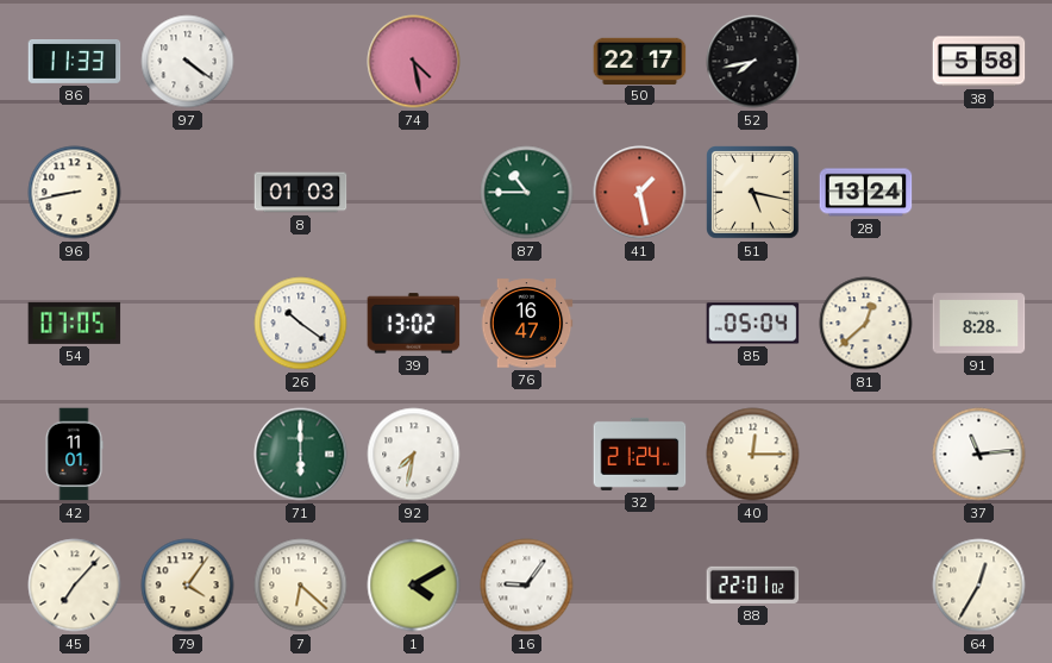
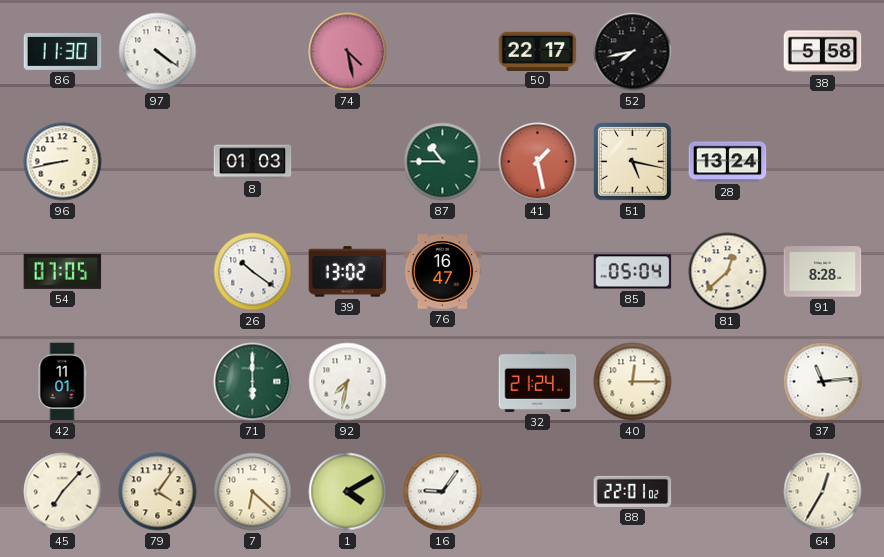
86: 11:33 -> 11:30
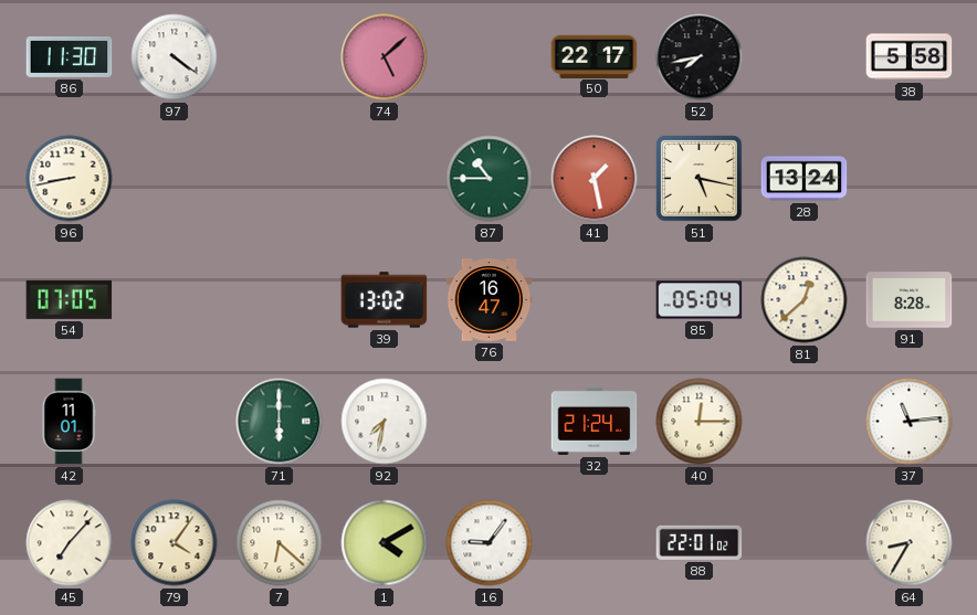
74: 4:28 -> 5:08
8: 01:03 -> none
26: 10:21 -> none
64: 12:35 -> 8:35
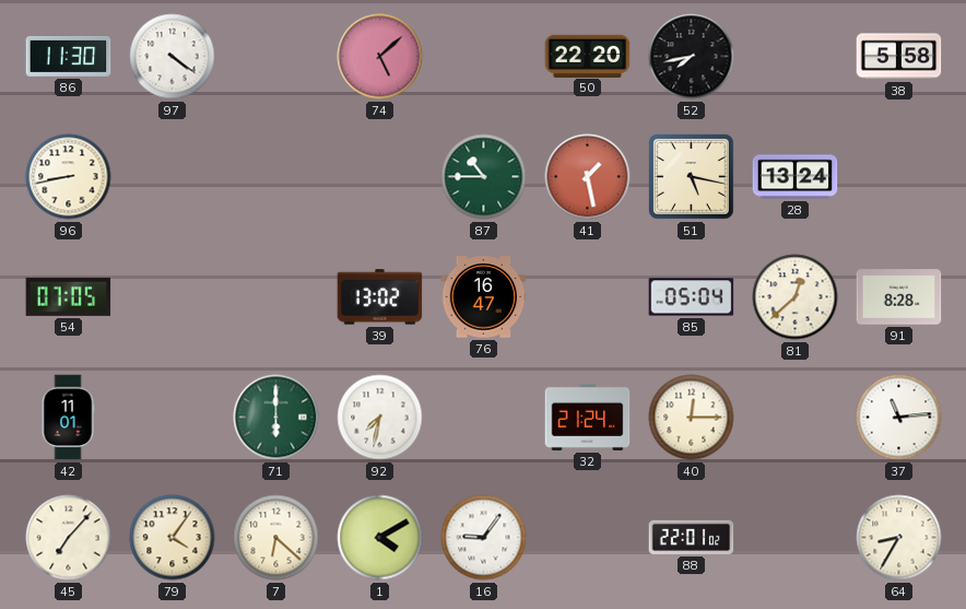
50: 22:17 -> 22:20
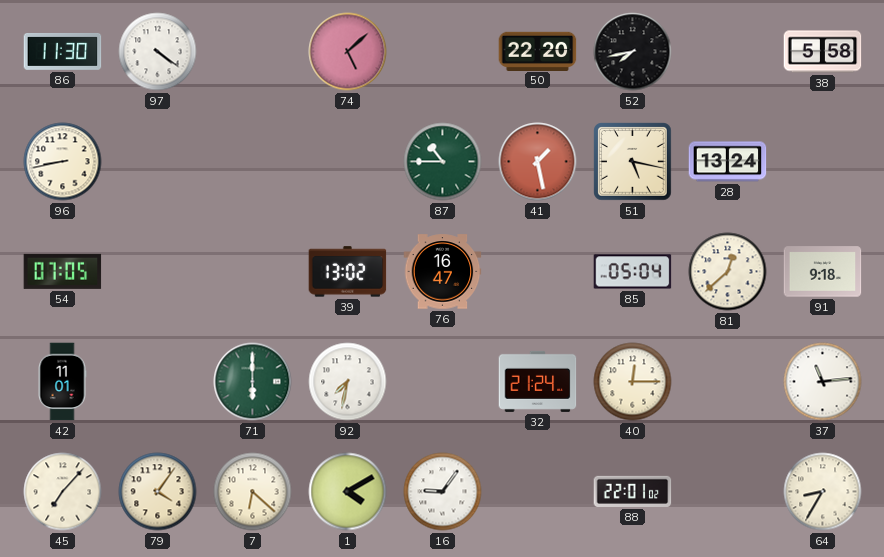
91: 8:28 -> 9:18
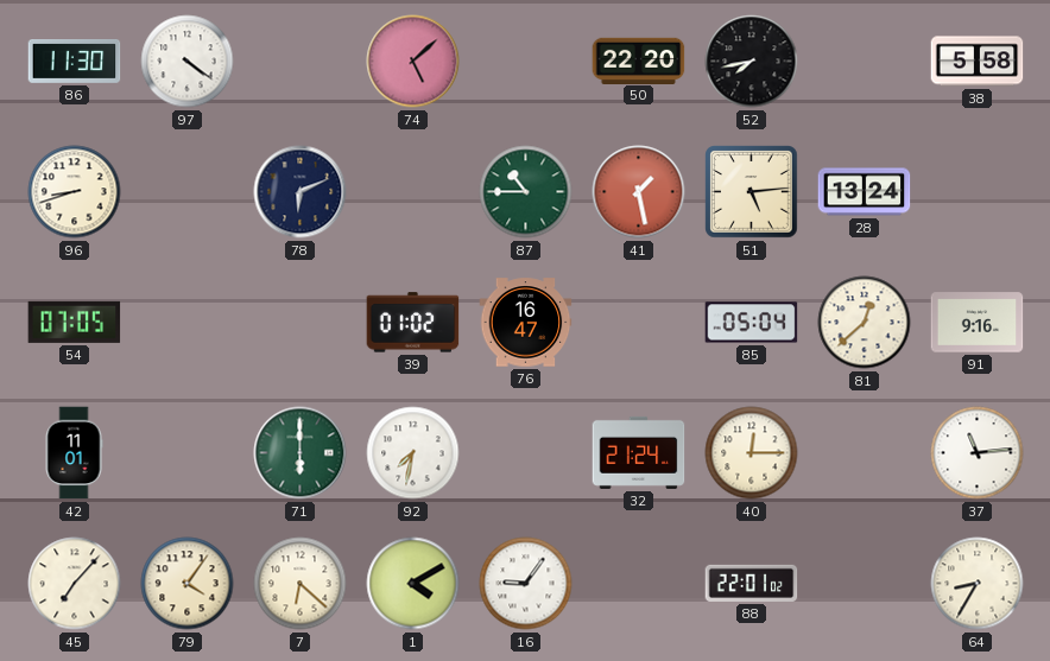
96: 8:43 -> 8:42
78: none -> 6:11
51: 5:17 -> 5:14
39: 13:02 -> 01:02
91: 9:18 -> 9:16
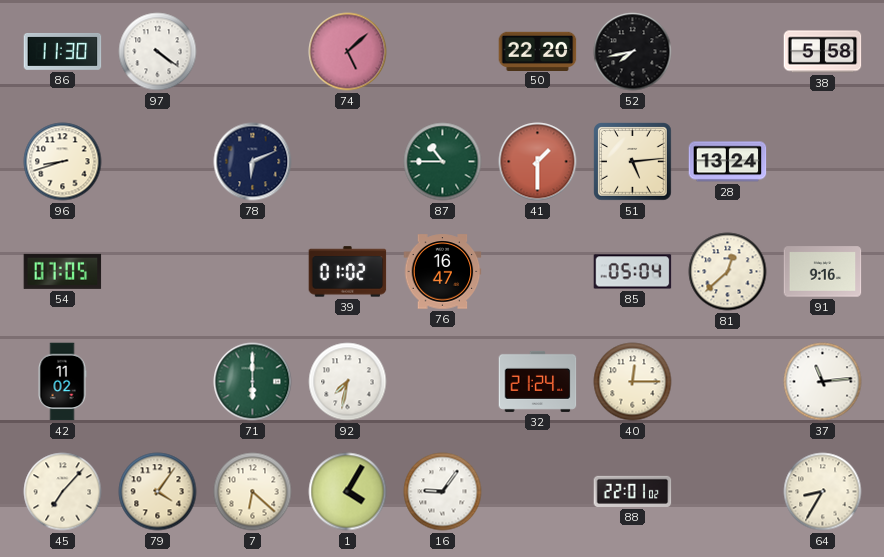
41: 1:28 -> 1:30
42: 11:01 -> 11:02
1: 4:10 -> 4:05
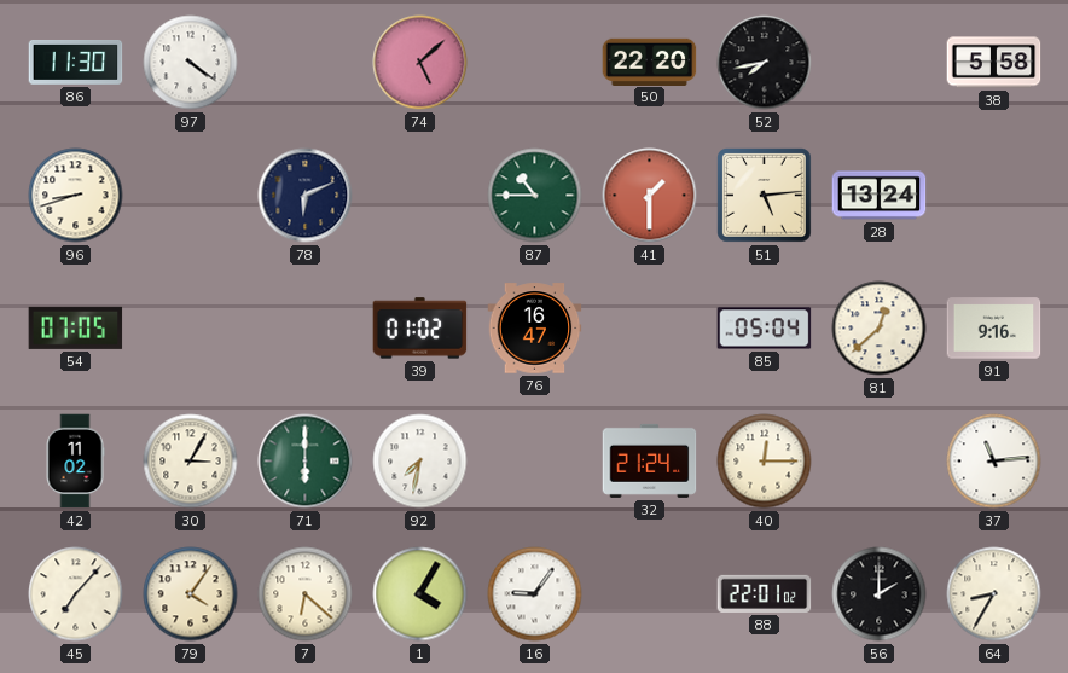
30: none -> 3:05
56: none -> 2:00
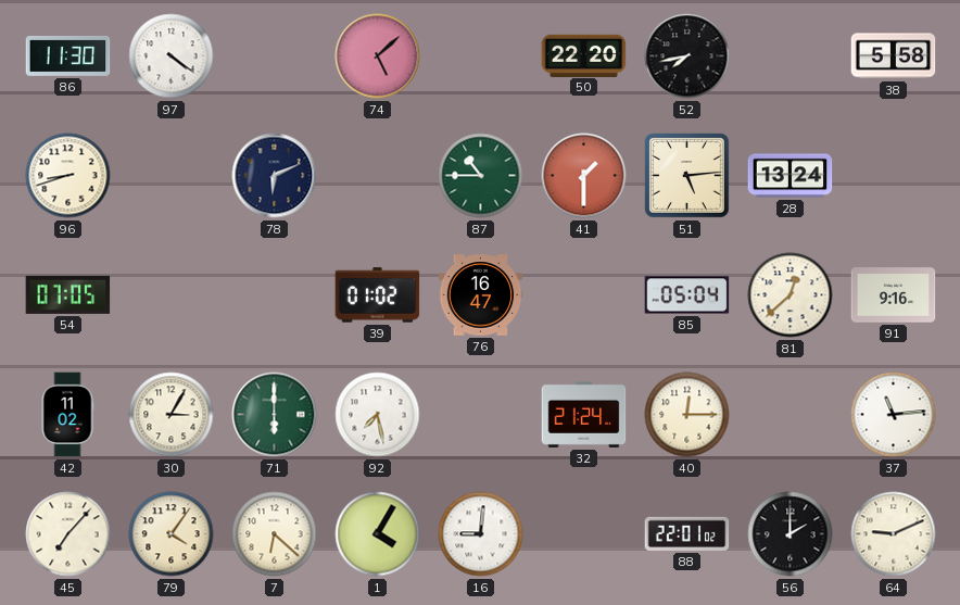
92: 7:32 -> 7:28
16: 9:06 -> 9:01
64: 8:35 -> 9:11
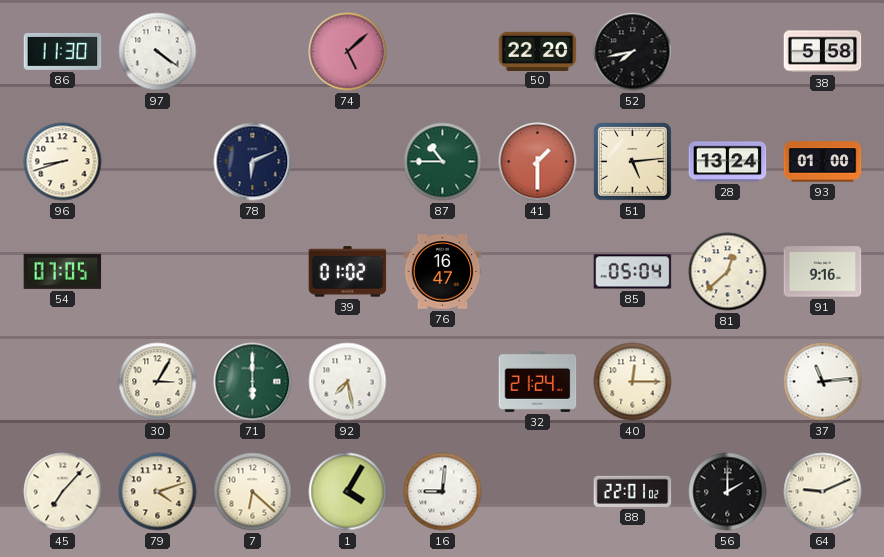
93: none -> 01:00
42: 11:02 -> none
79: 4:06 -> 4:12
